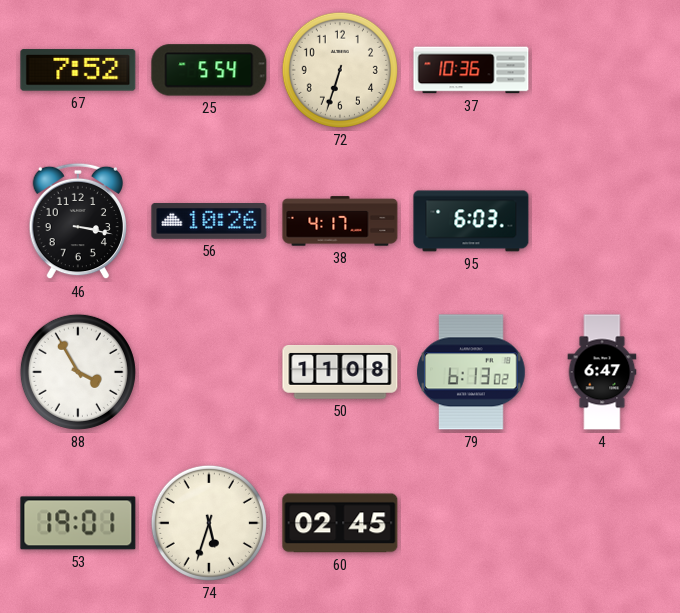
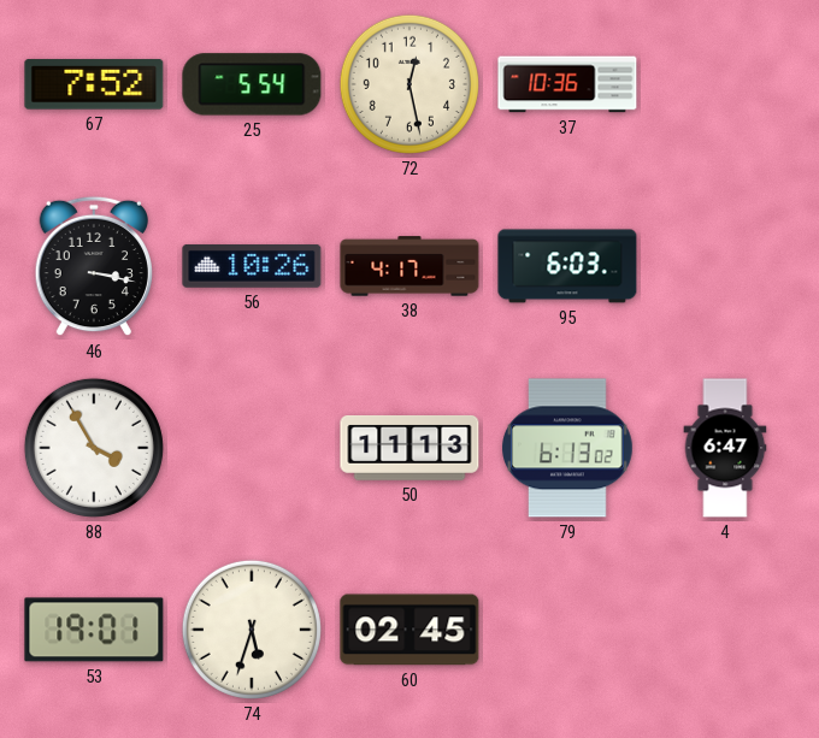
72: 6:33 -> 12:28
50: 11:08 -> 11:13
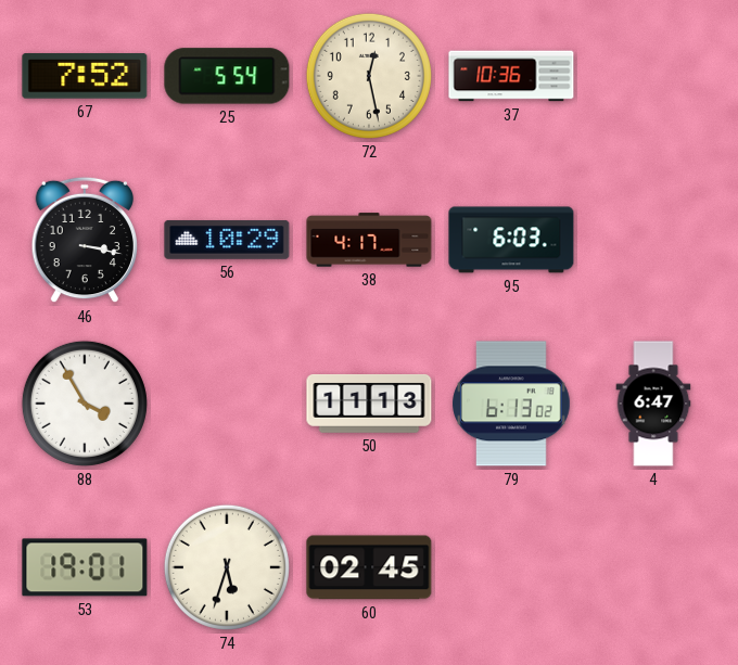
56: 10:26 -> 10:29
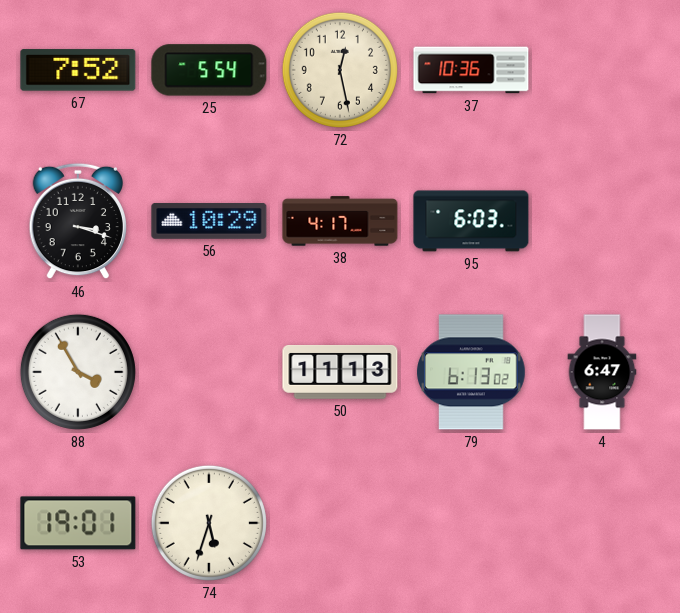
46: 3:17 -> 3:18
60: 02:45 -> none
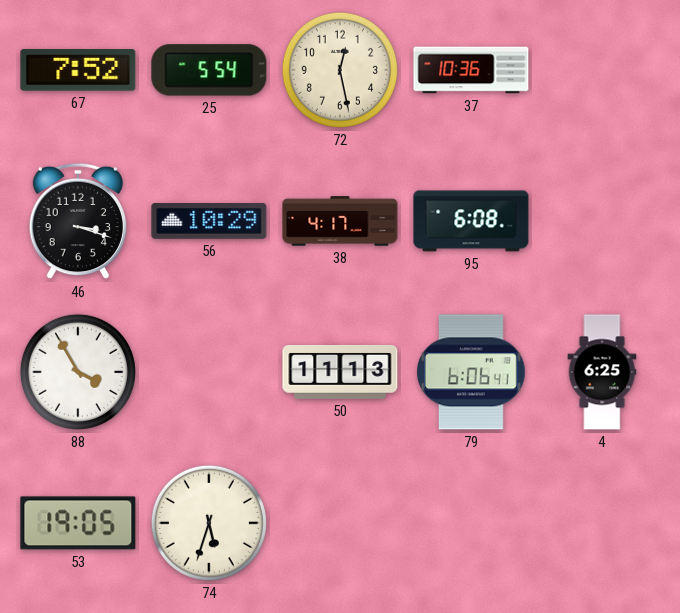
95: 6:03 -> 6:08
79: 6:13 -> 6:06
4: 6:47 -> 6:25
53: 19:01 -> 19:05
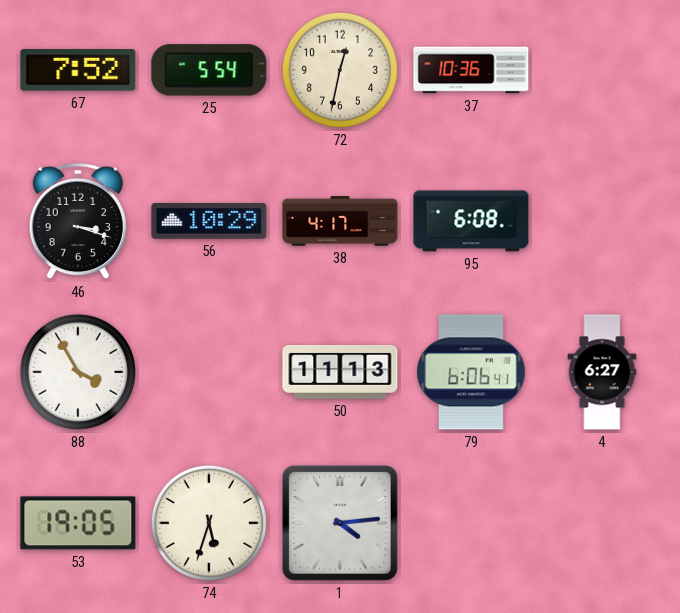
72: 12:28 -> 12:32
4: 6:25 -> 6:27
1: none -> 4:14
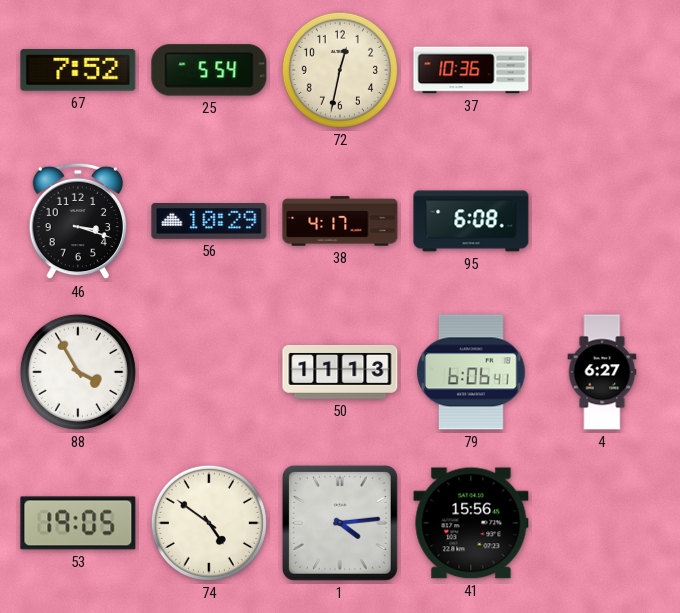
74: 5:33 -> 4:51
41: none -> 15:56
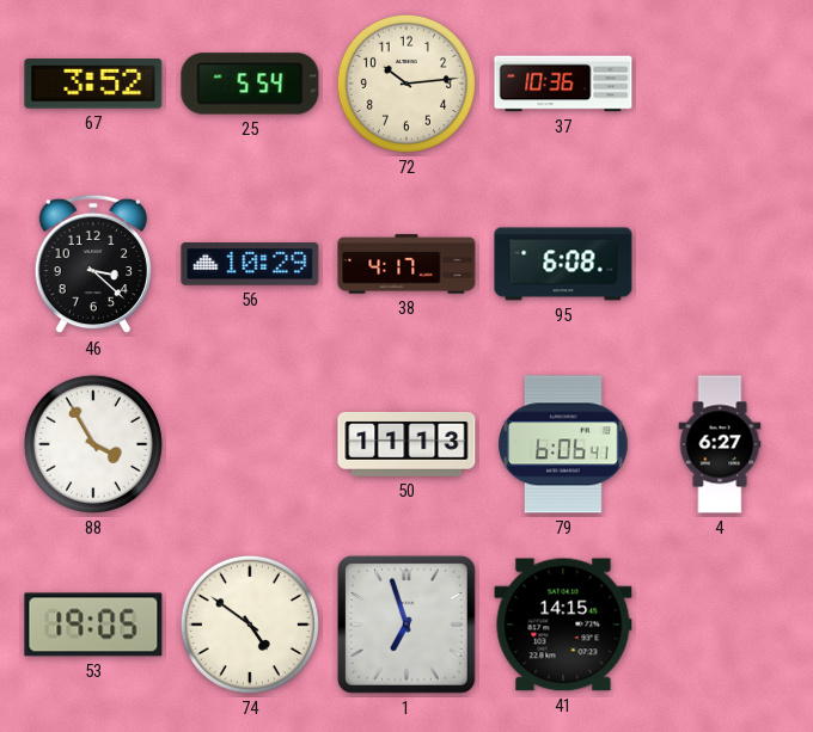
67: 7:52 -> 3:52
72: 12:32 -> 10:14
46: 3:18 -> 3:22
1: 4:14 -> 6:57
41: 15:56 -> 14:15
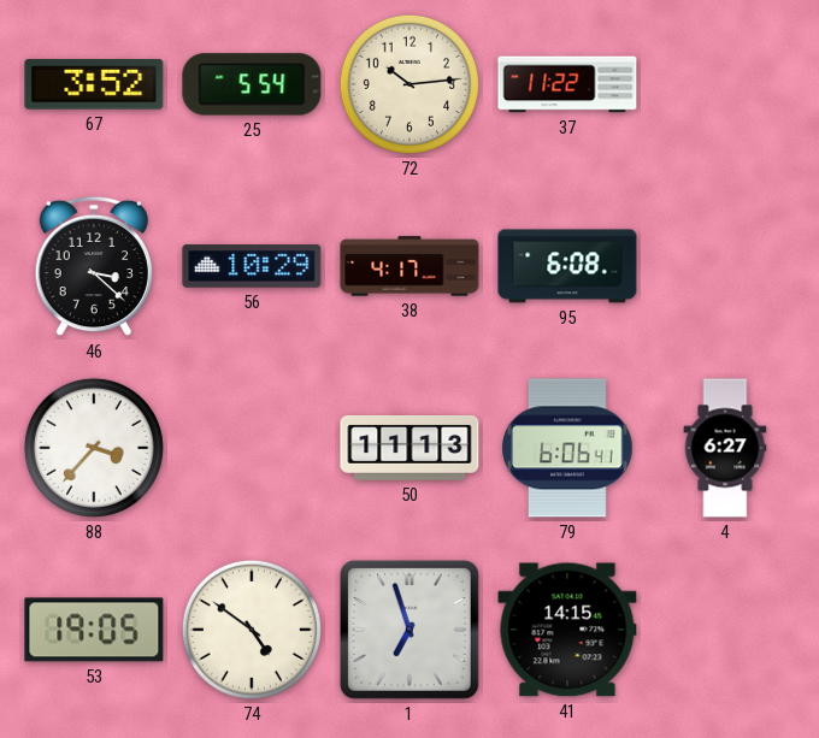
37: 10:36 -> 11:22
88: 3:55 -> 3:37
